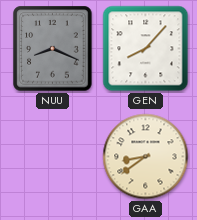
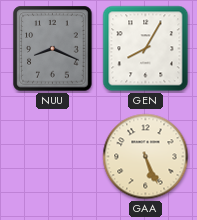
GEN: 8:07 -> 8:05
GAA: 8:39 -> 5:26
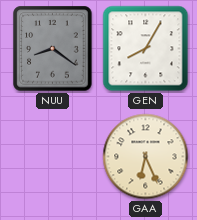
NUU: 8:19 -> 8:21
GAA: 5:26 -> 6:26
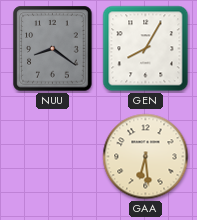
GAA: 6:26 -> 6:29
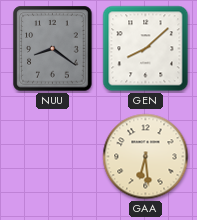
GEN: 8:05 -> 8:08
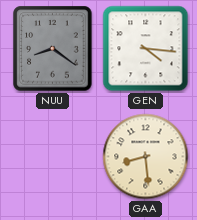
GEN: 8:08 -> 4:16
GAA: 6:29 -> 8:29
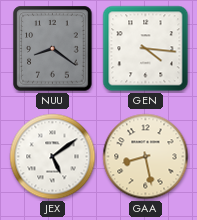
JEX: none -> 5:09
GAA: 8:29 -> 8:28
